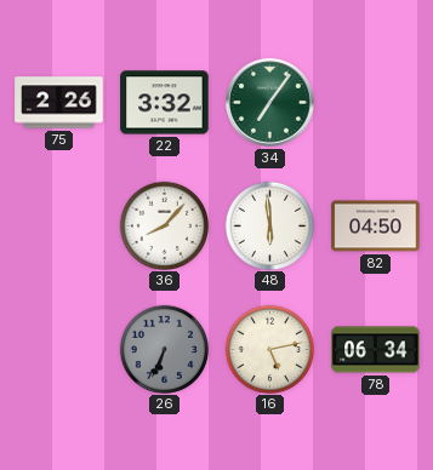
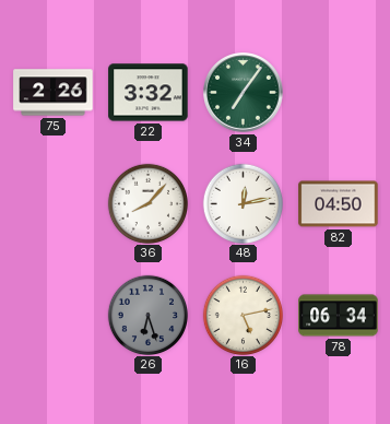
48: 5:59 -> 12:13
26: 6:34 -> 6:27
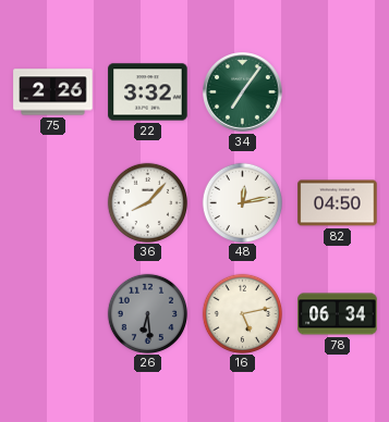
26: 6:27 -> 6:29
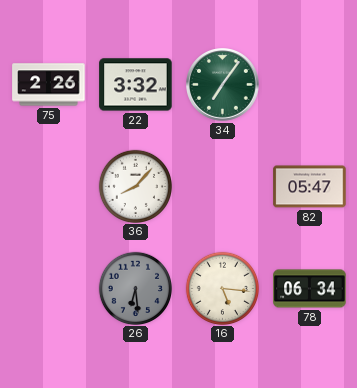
48: 12:13 -> none
82: 04:50 -> 05:47
16: 5:13 -> 5:16
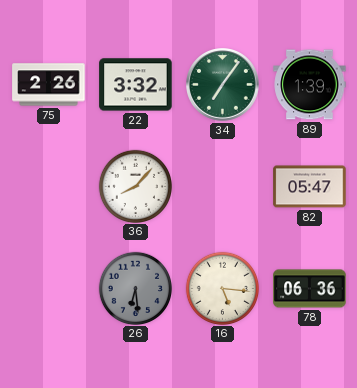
89: none -> 1:39
78: 06:34 -> 06:36
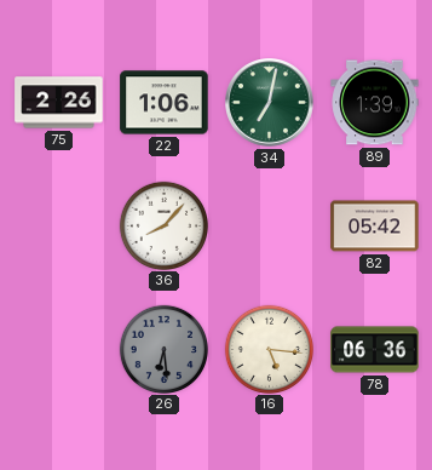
22: 3:32 -> 1:06
34: 7:06 -> 7:02
82: 05:47 -> 05:42
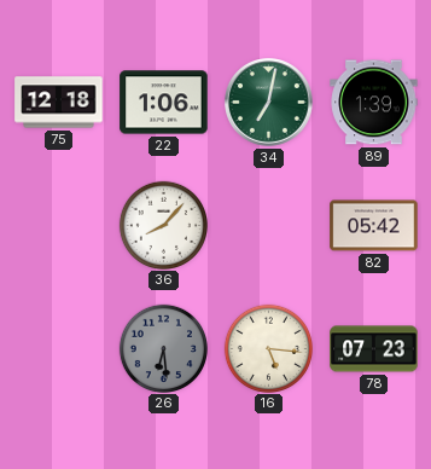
75: 2:26 -> 12:18
78: 06:36 -> 07:23
